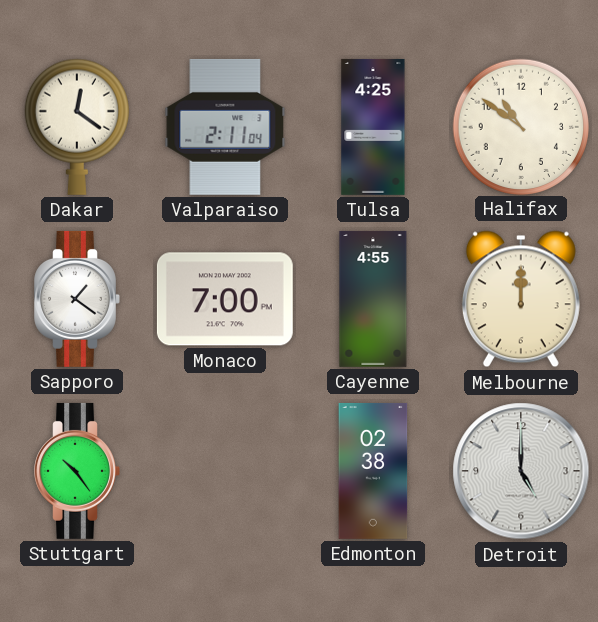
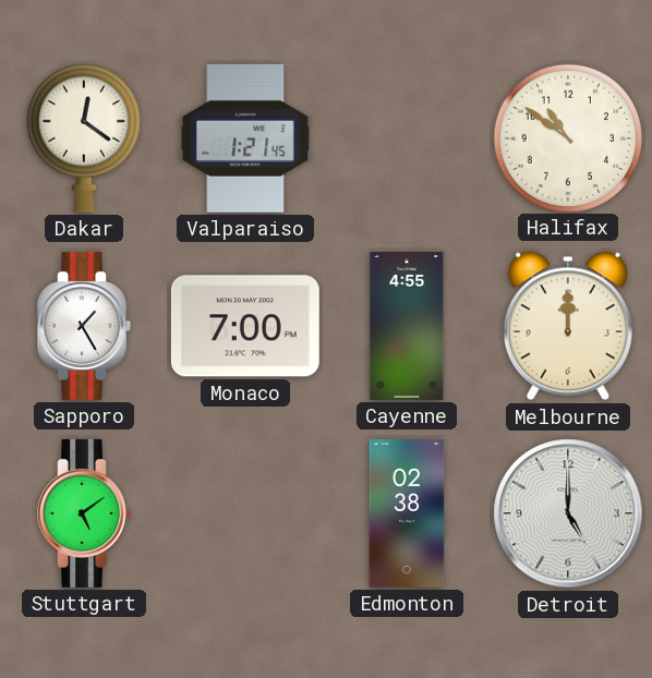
Valparaiso: 2:11 -> 1:21
Tulsa: 4:25 -> none
Sapporo: 1:21 -> 1:25
Stuttgart: 10:24 -> 5:09
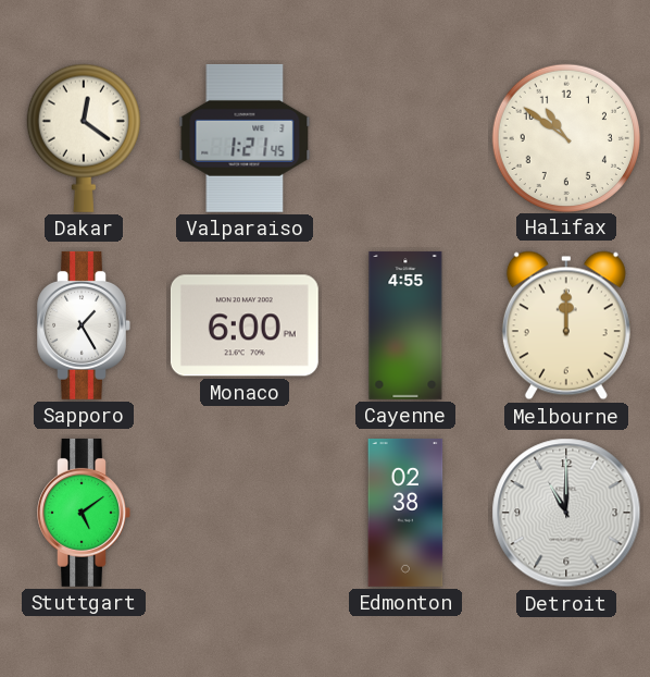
Monaco: 7:00 -> 6:00
Detroit: 5:00 -> 11:00
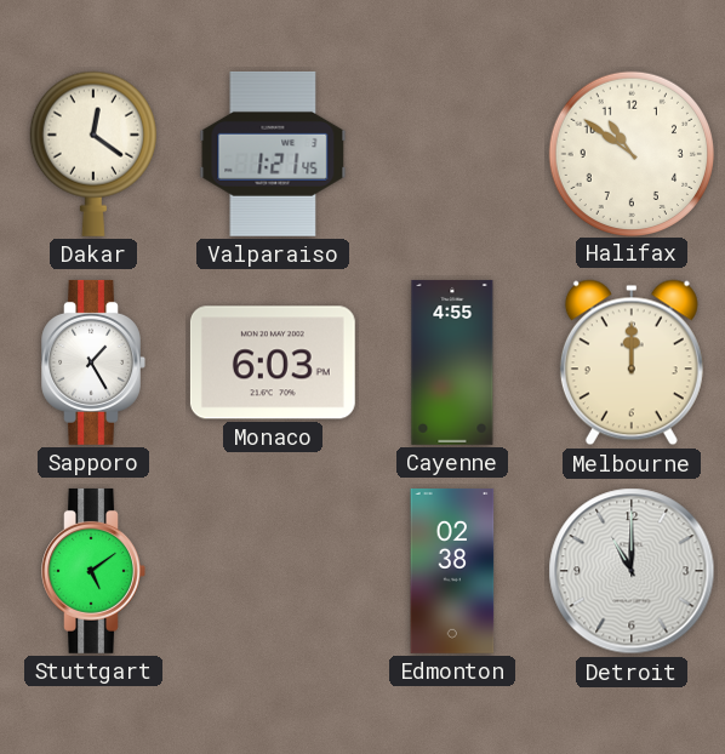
Monaco: 6:00 -> 6:03
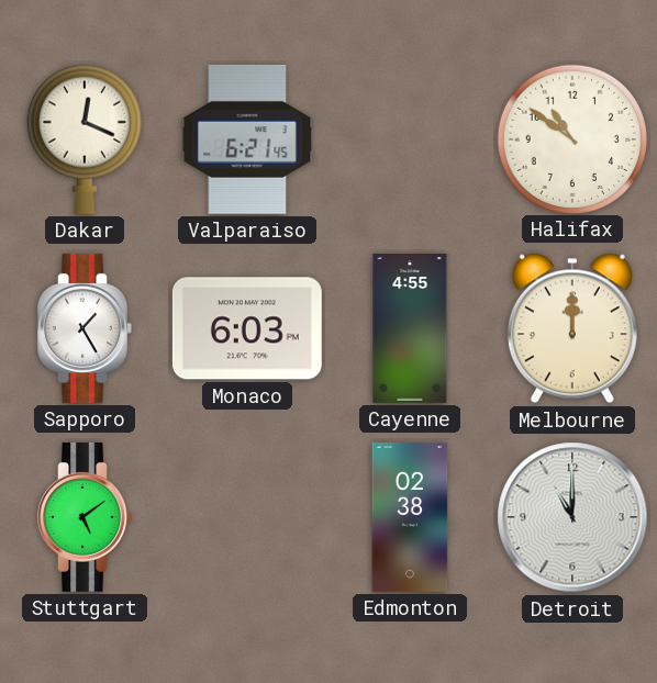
Dakar: 12:21 -> 12:19
Valparaiso: 1:21 -> 6:21
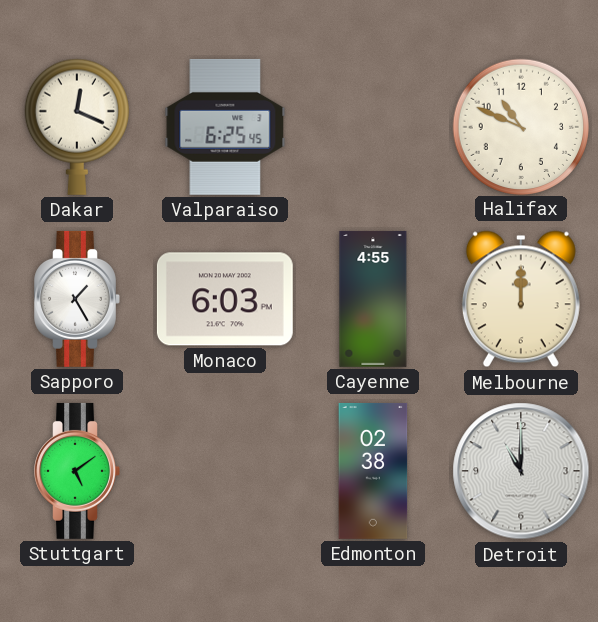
Valparaiso: 6:21 -> 6:25
Halifax: 10:51 -> 10:49
